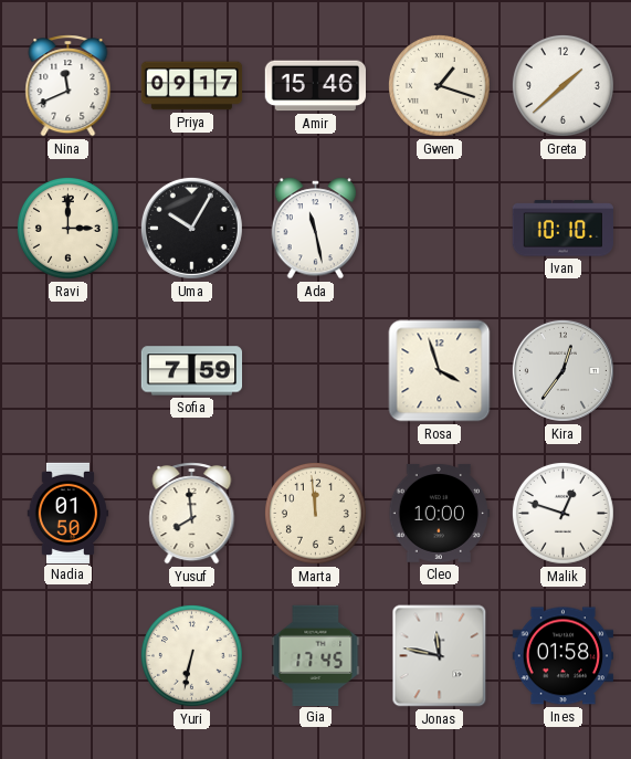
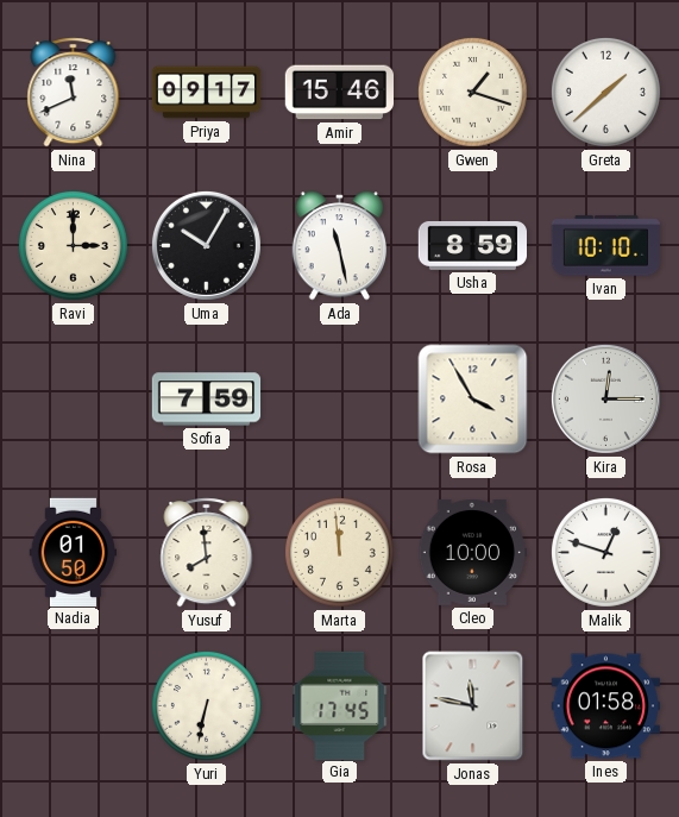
Usha: none -> 8:59
Rosa: 3:57 -> 3:55
Kira: 12:36 -> 12:15
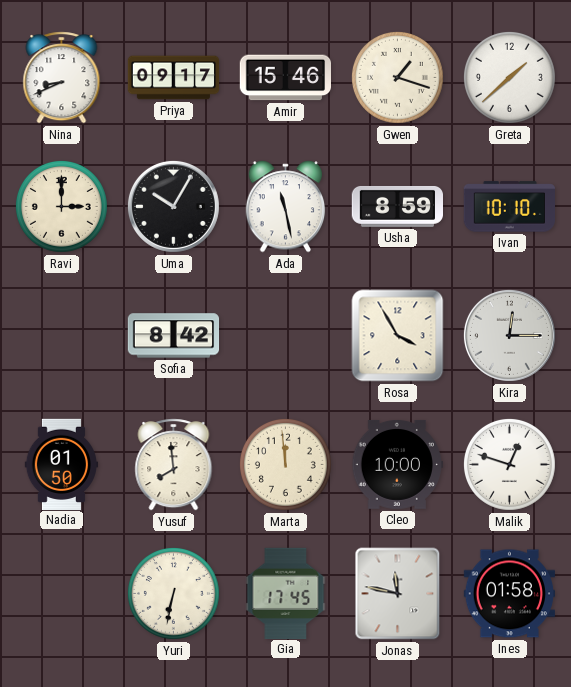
Nina: 11:41 -> 8:41
Sofia: 7:59 -> 8:42
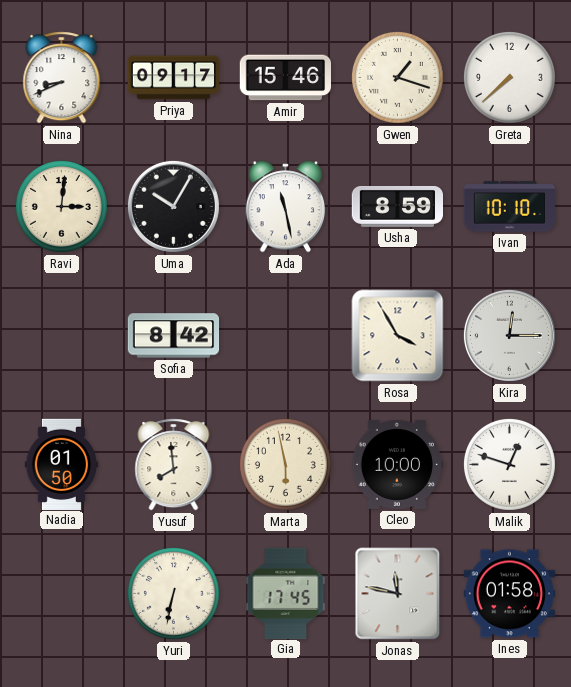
Greta: 1:38 -> 7:38
Ravi: 3:00 -> 3:01
Marta: 11:59 -> 5:58
